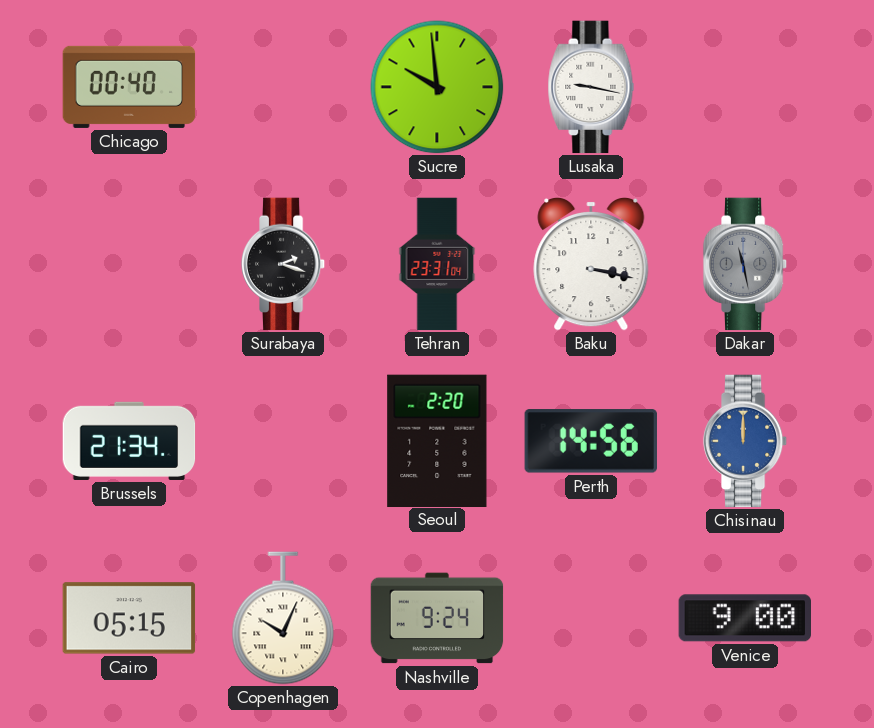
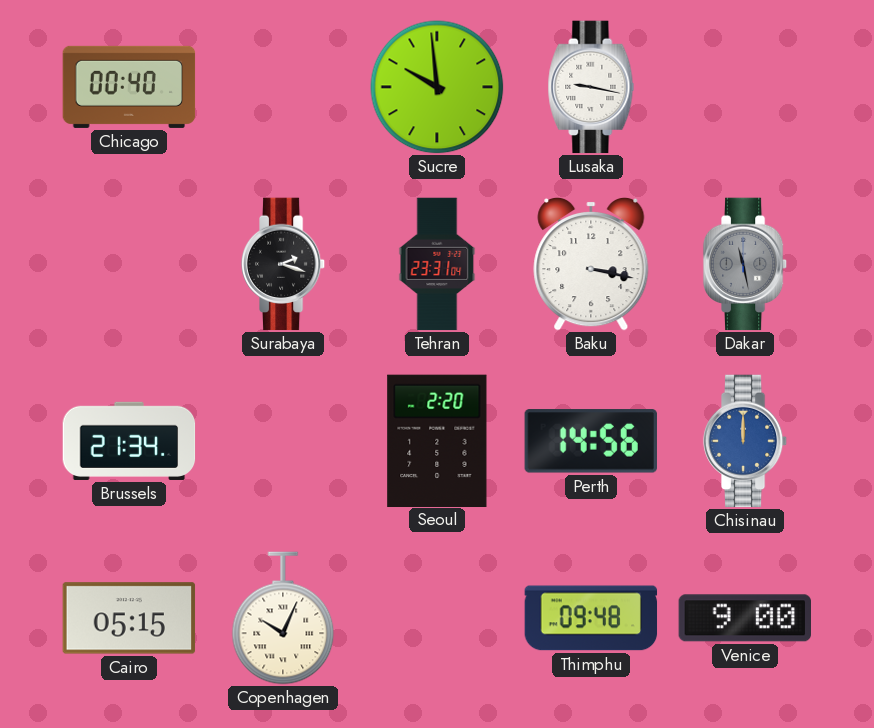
Nashville: 9:24 -> none
Thimphu: none -> 09:48
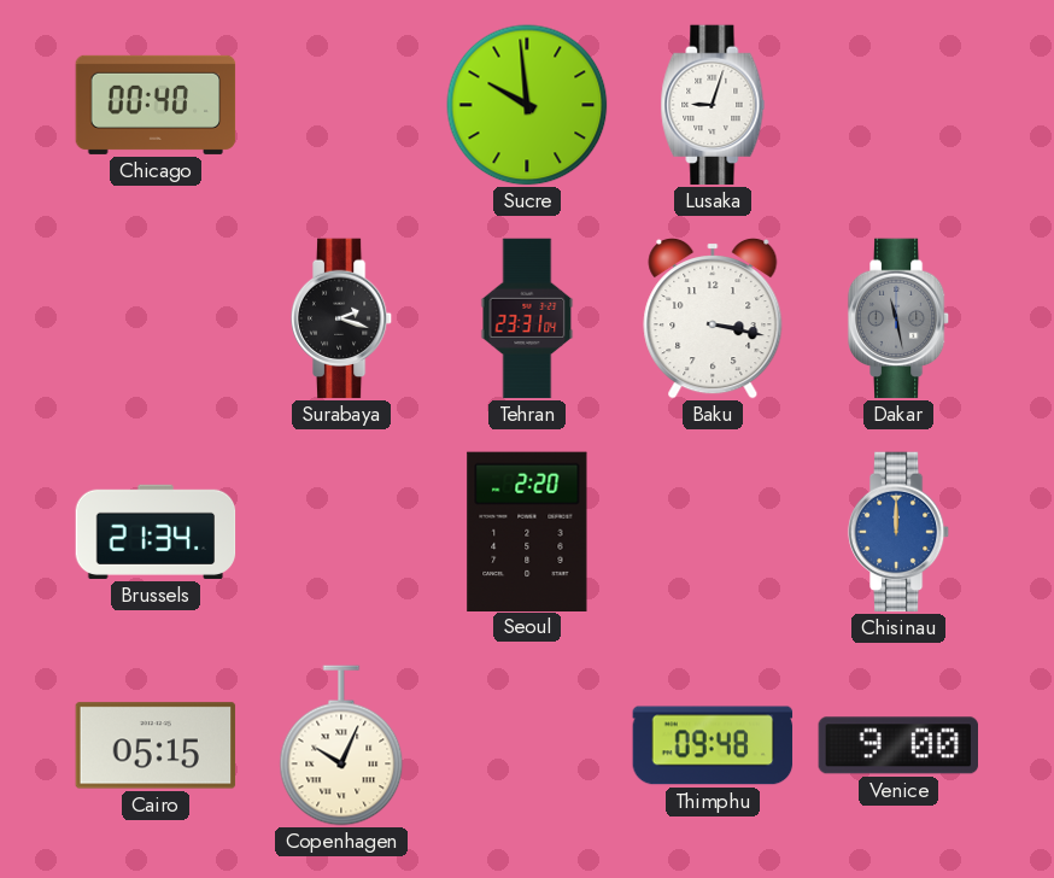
Lusaka: 9:17 -> 9:03
Perth: 14:56 -> none
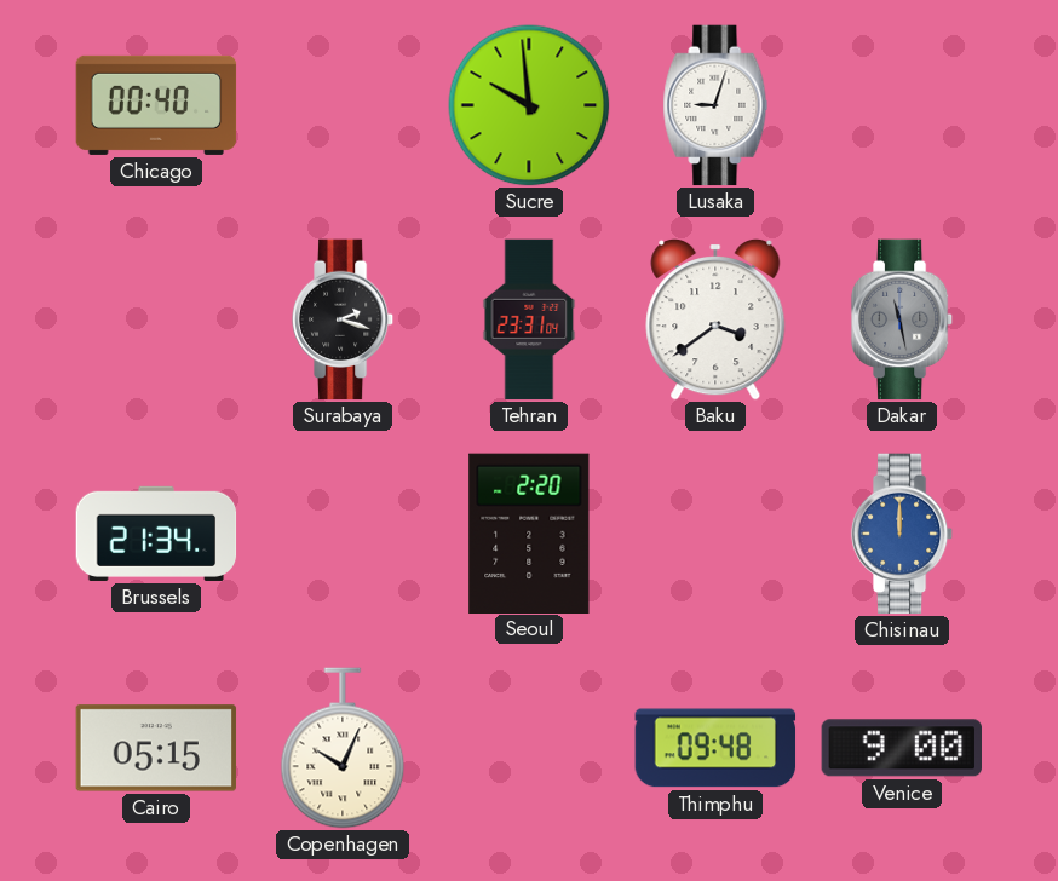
Baku: 3:17 -> 3:39
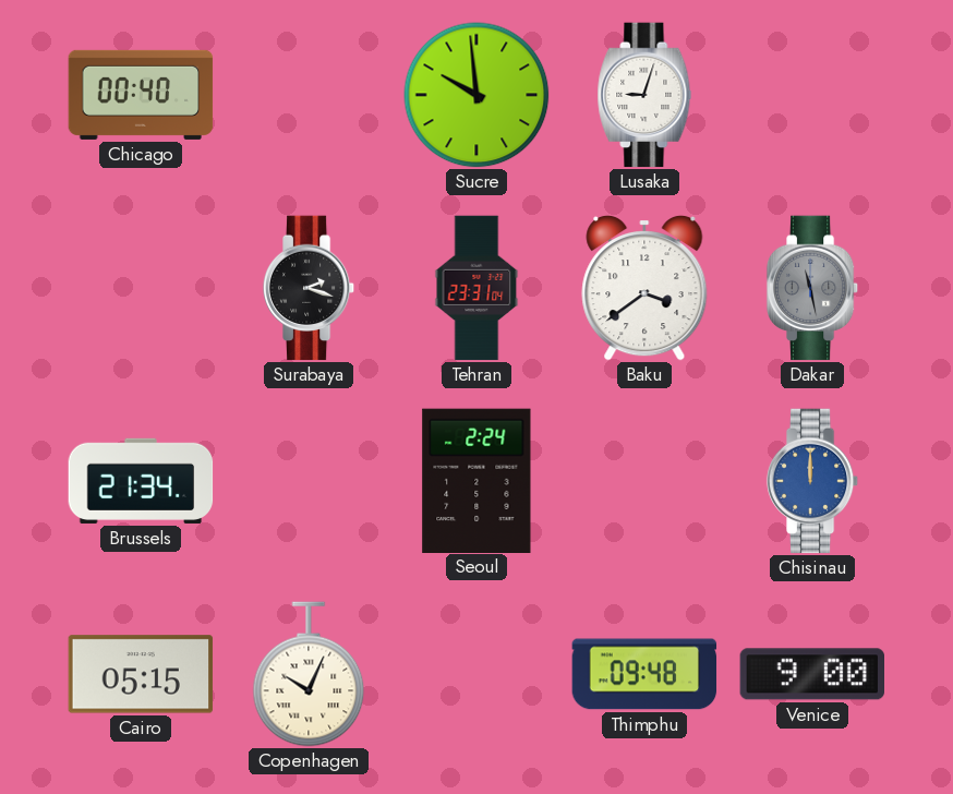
Seoul: 2:20 -> 2:24
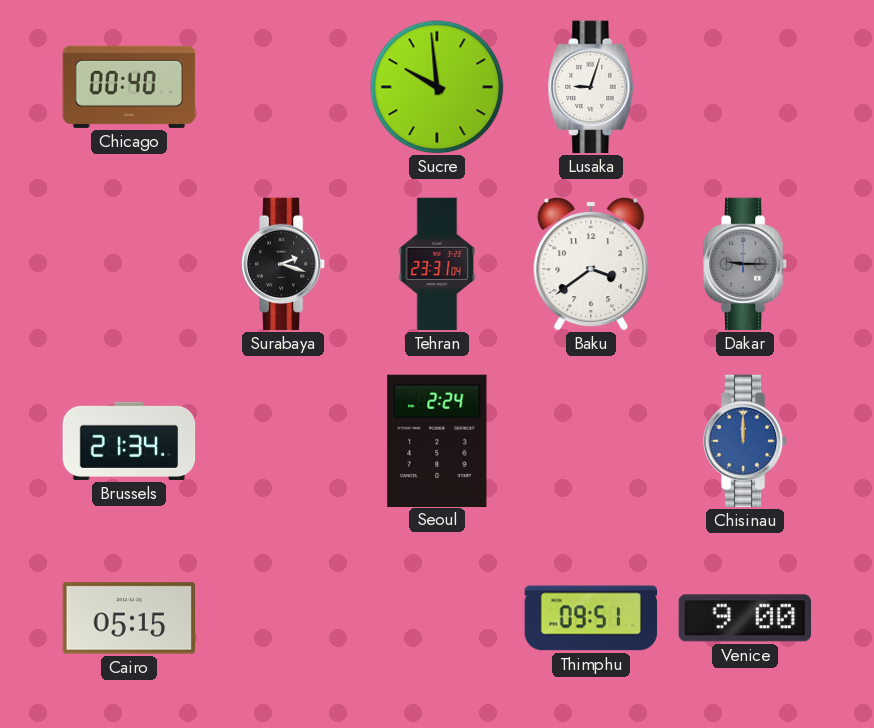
Dakar: 11:28 -> 9:15
Copenhagen: 10:04 -> none
Thimphu: 09:48 -> 09:51
